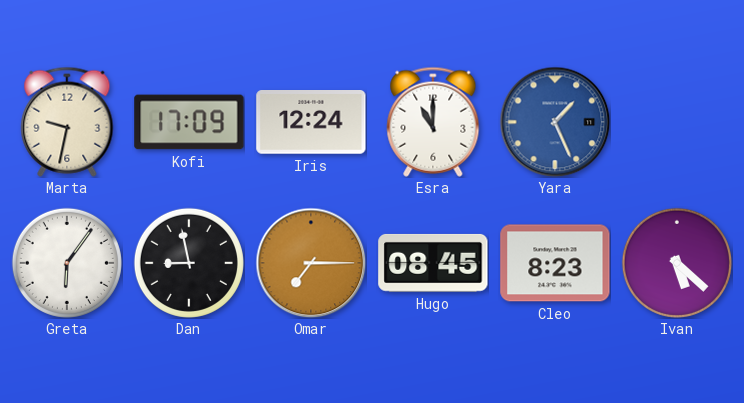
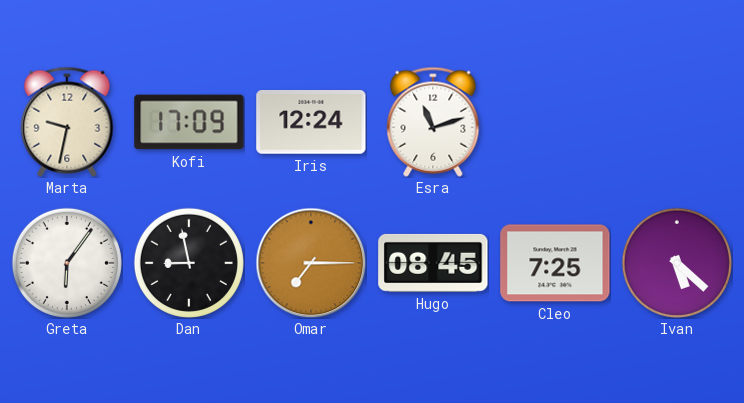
Esra: 11:00 -> 11:12
Yara: 1:26 -> none
Cleo: 8:23 -> 7:25
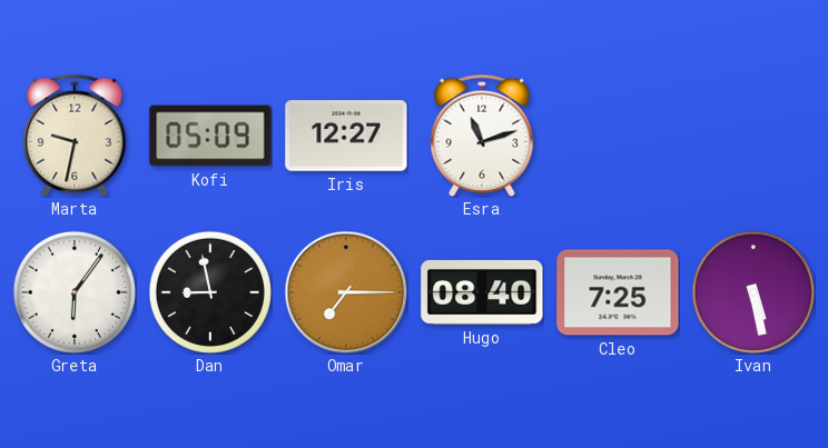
Kofi: 17:09 -> 05:09
Iris: 12:24 -> 12:27
Hugo: 08:45 -> 08:40
Ivan: 5:22 -> 5:28
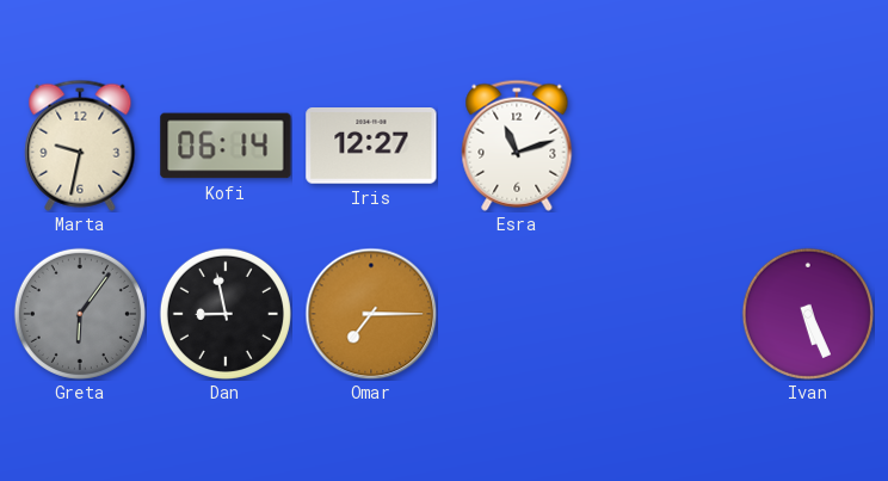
Kofi: 05:09 -> 06:14
Greta dial: white -> grey
Hugo: 08:40 -> none
Cleo: 7:25 -> none
Ivan: 5:28 -> 5:26
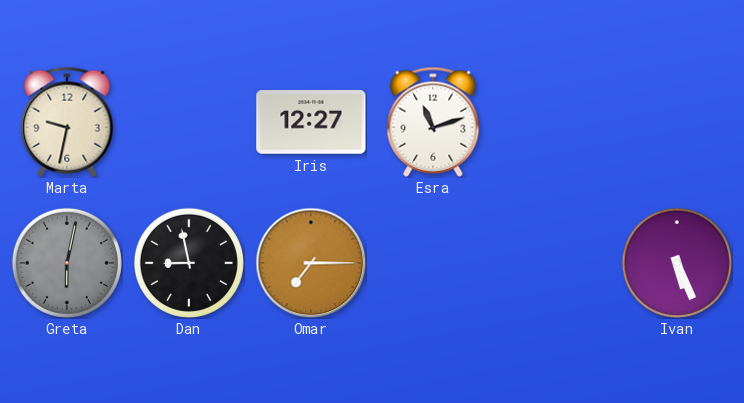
Kofi: 06:14 -> none
Greta: 6:06 -> 6:02
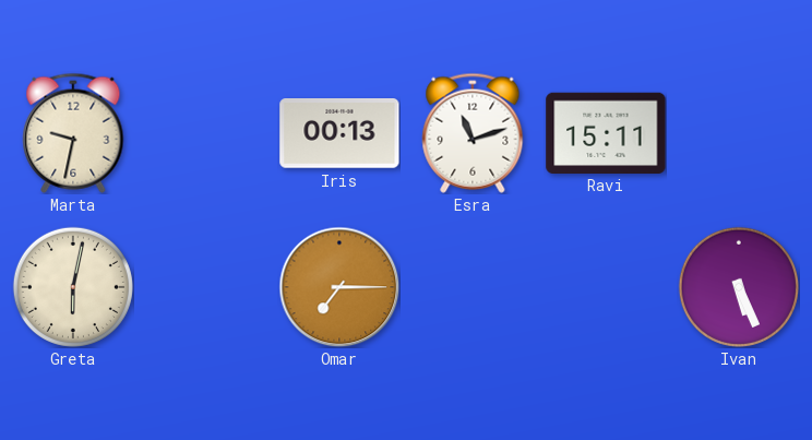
Iris: 12:27 -> 00:13
Ravi: none -> 15:11
Greta dial: grey -> cream
Dan: 8:58 -> none
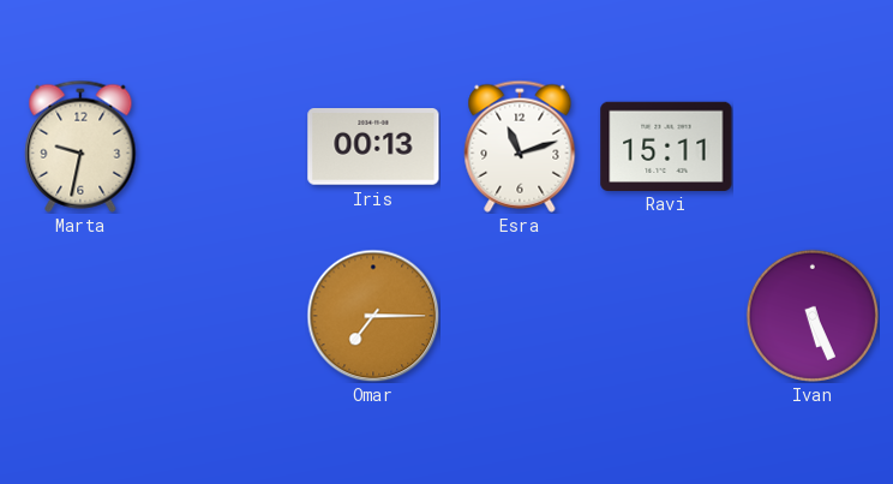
Greta: 6:02 -> none
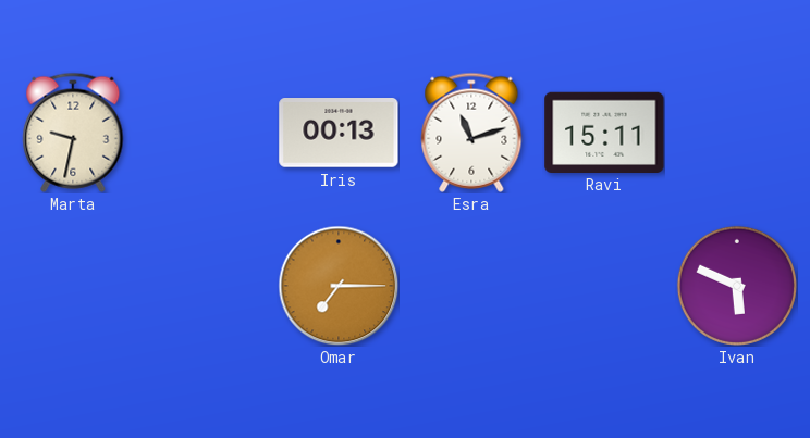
Ivan: 5:26 -> 5:49
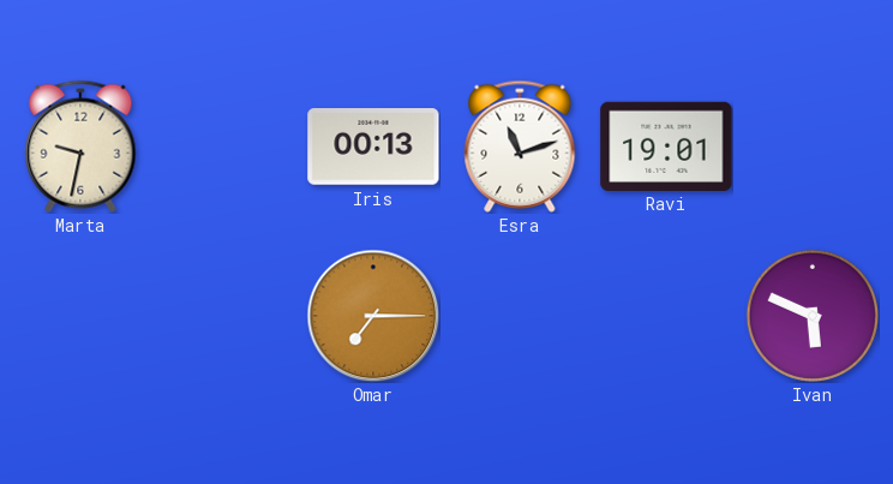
Ravi: 15:11 -> 19:01
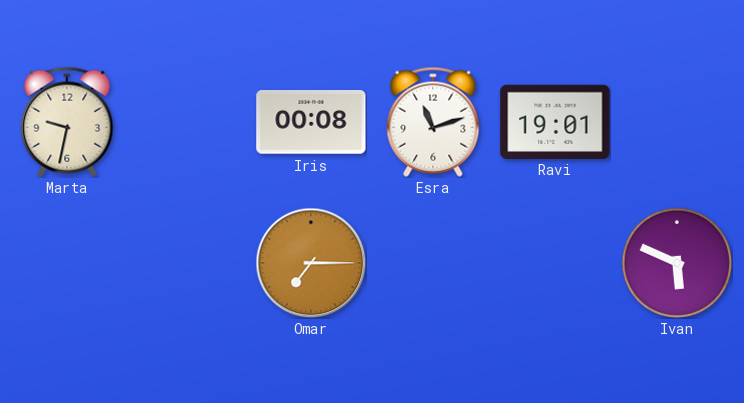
Iris: 00:13 -> 00:08
